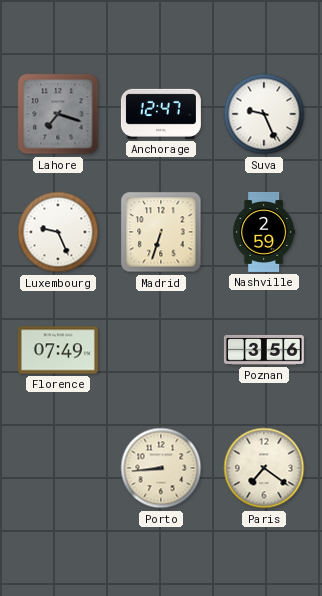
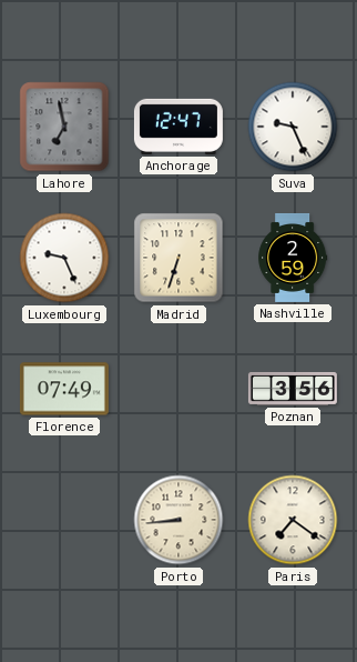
Lahore: 7:18 -> 6:58
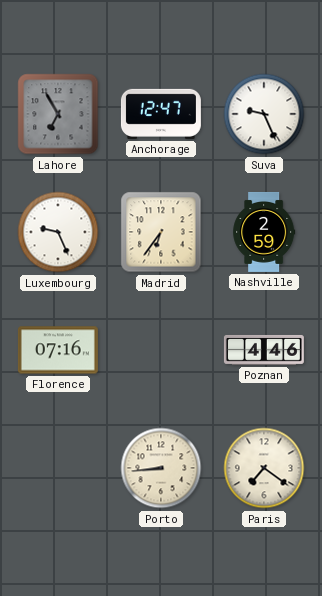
Lahore: 6:58 -> 6:55
Madrid: 6:33 -> 6:36
Florence: 07:49 -> 07:16
Poznan: 3:56 -> 4:46
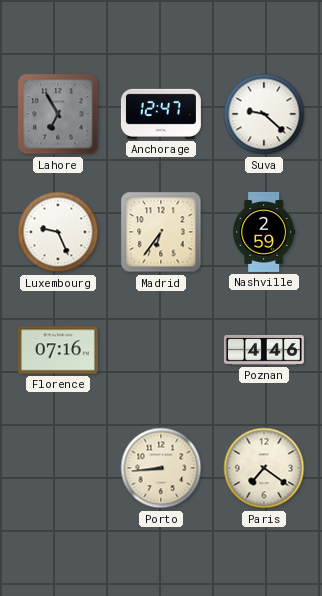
Suva: 9:26 -> 9:22
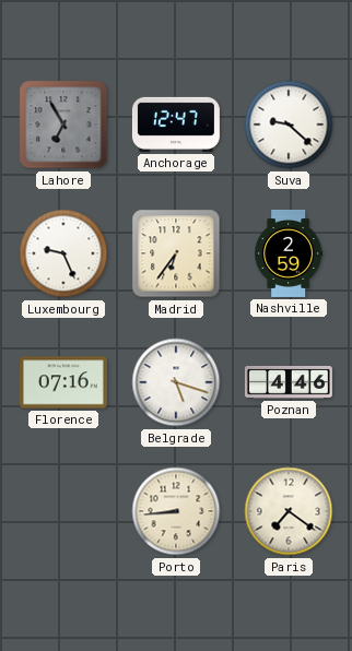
Belgrade: none -> 5:18
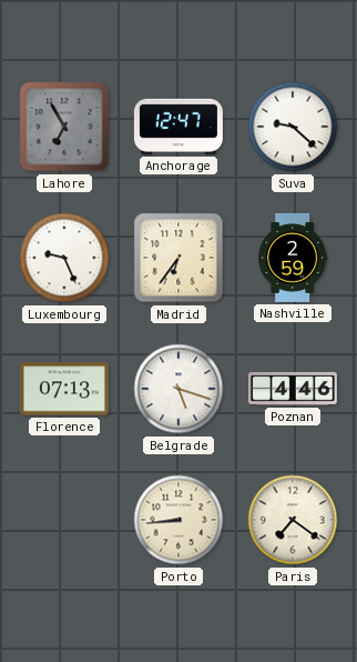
Florence: 07:16 -> 07:13
